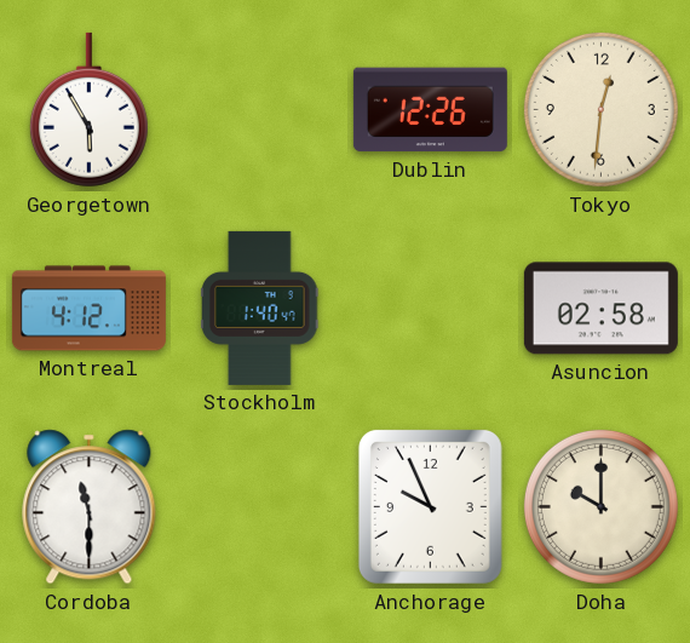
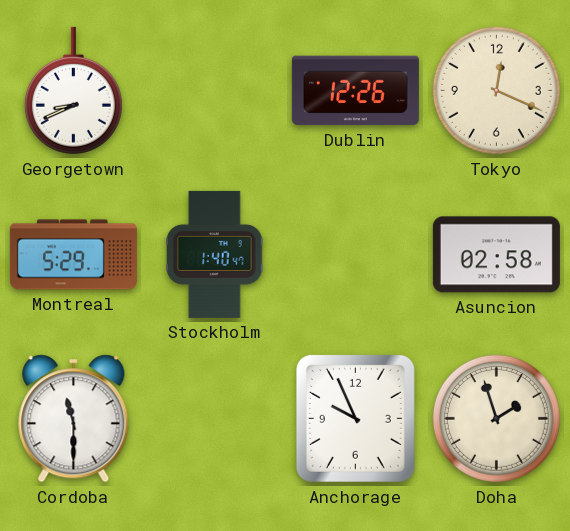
Georgetown: 5:55 -> 8:41
Tokyo: 12:31 -> 12:19
Montreal: 4:12 -> 5:29
Doha: 10:00 -> 1:57
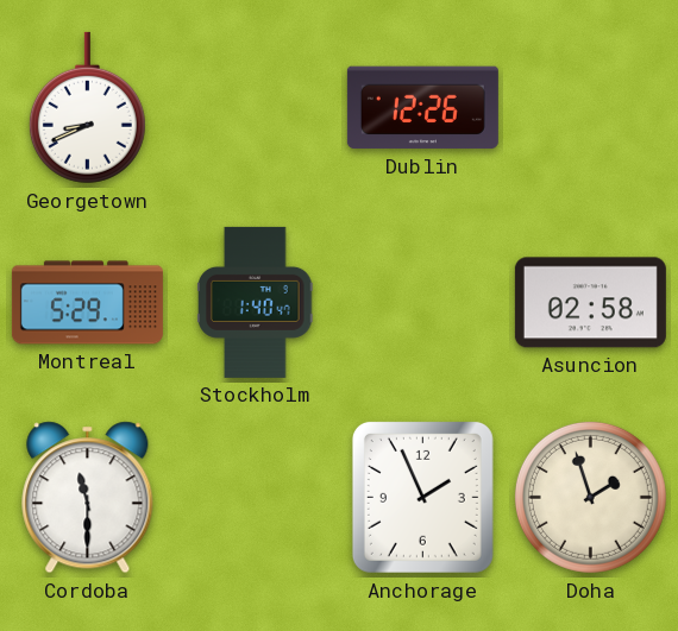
Tokyo: 12:19 -> none
Anchorage: 9:56 -> 1:56
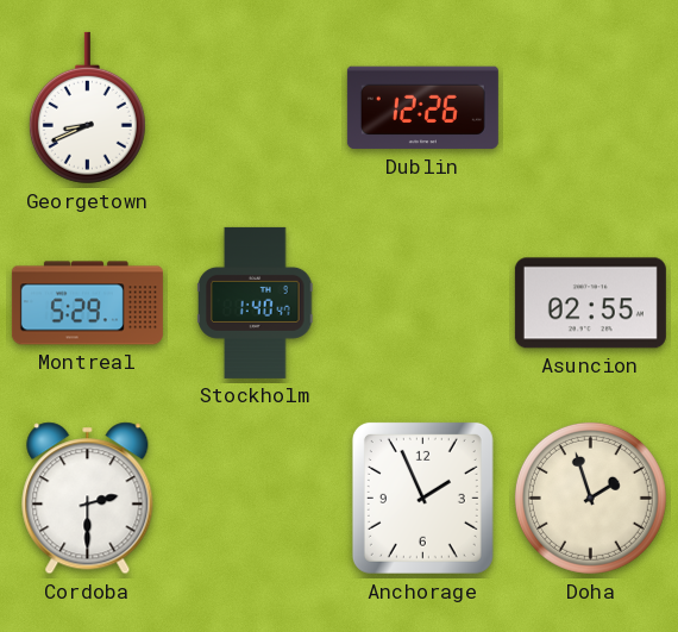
Asuncion: 02:58 -> 02:55
Cordoba: 11:30 -> 2:30
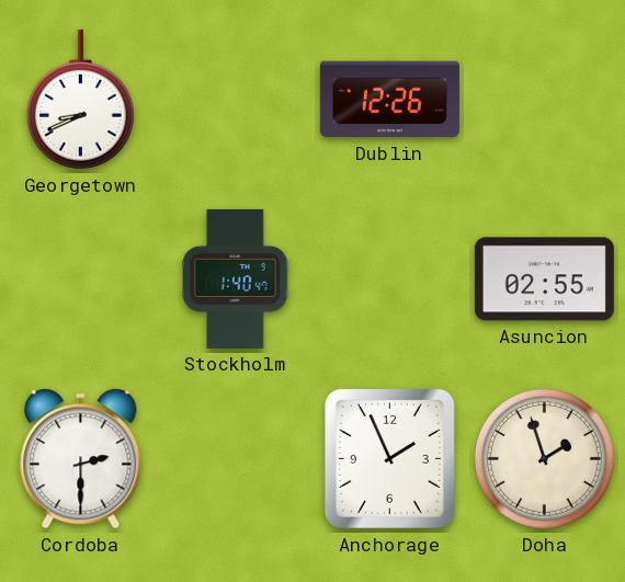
Montreal: 5:29 -> none
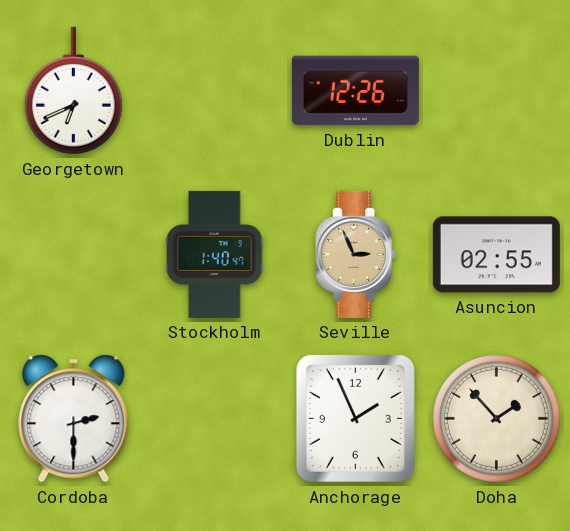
Georgetown: 8:41 -> 6:41
Seville: none -> 2:56
Doha: 1:57 -> 1:53
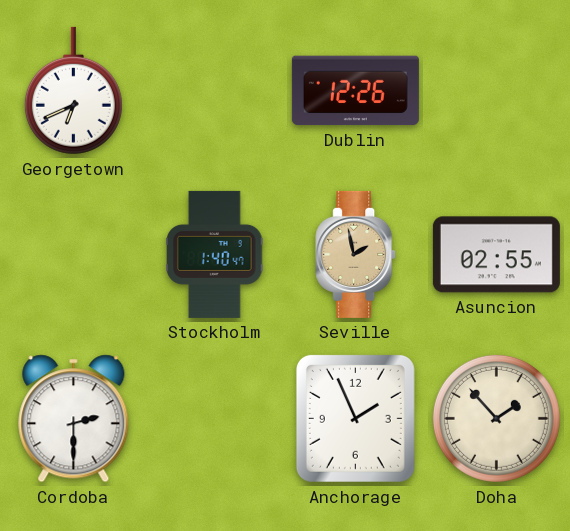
Seville: 2:56 -> 1:58
